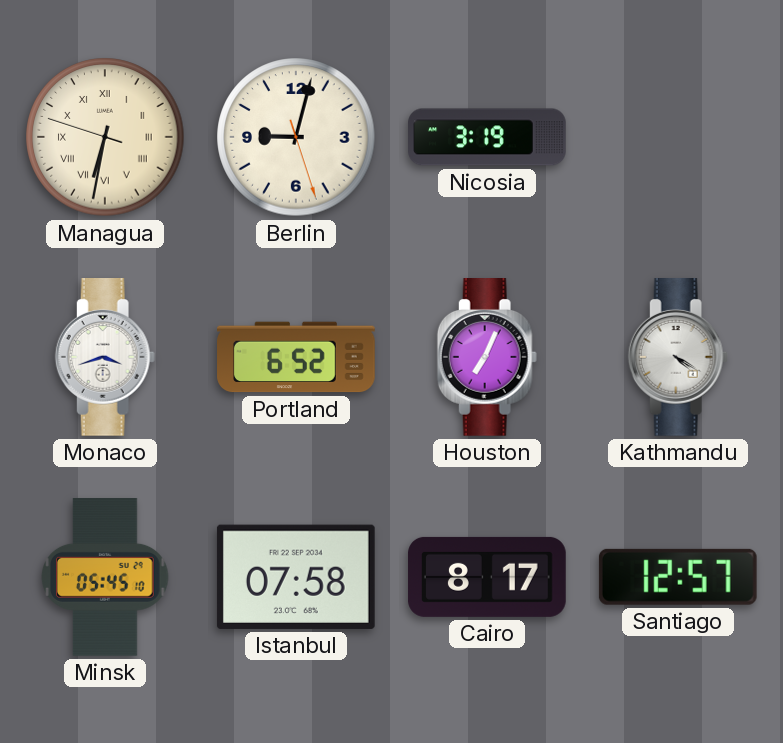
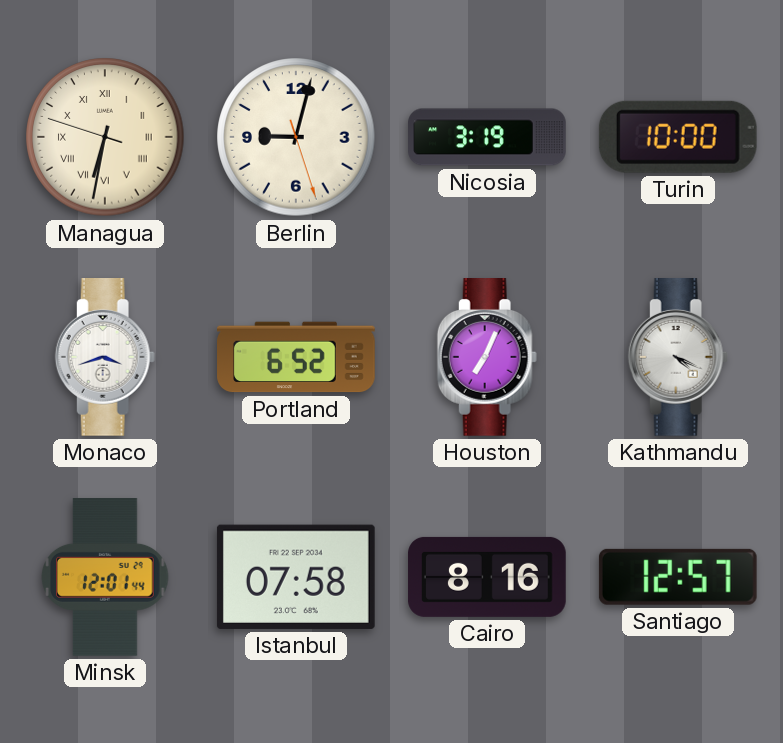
Turin: none -> 10:00
Kathmandu: 4:20 -> 4:19
Minsk: 05:45 -> 12:01
Cairo: 8:17 -> 8:16
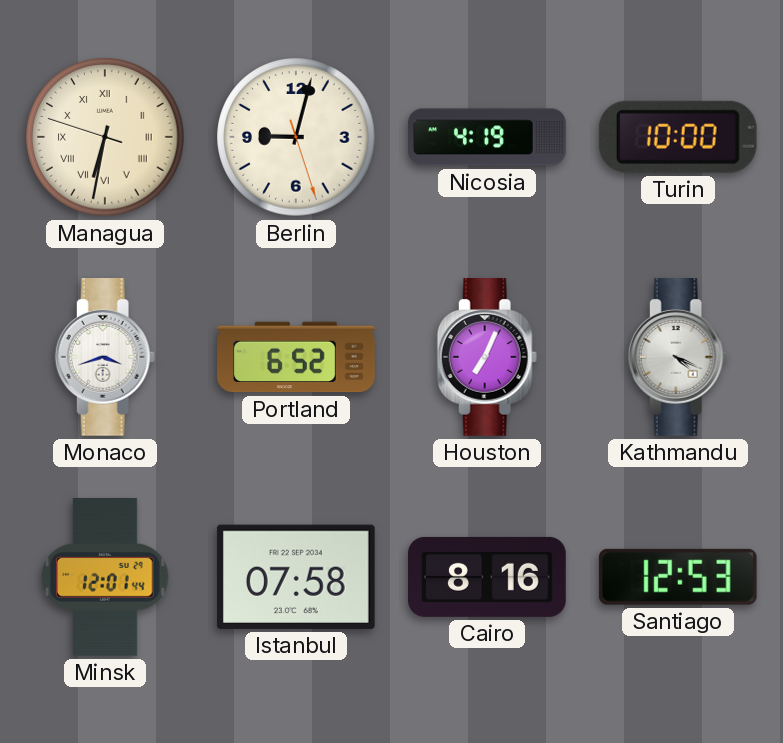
Nicosia: 3:19 -> 4:19
Santiago: 12:57 -> 12:53
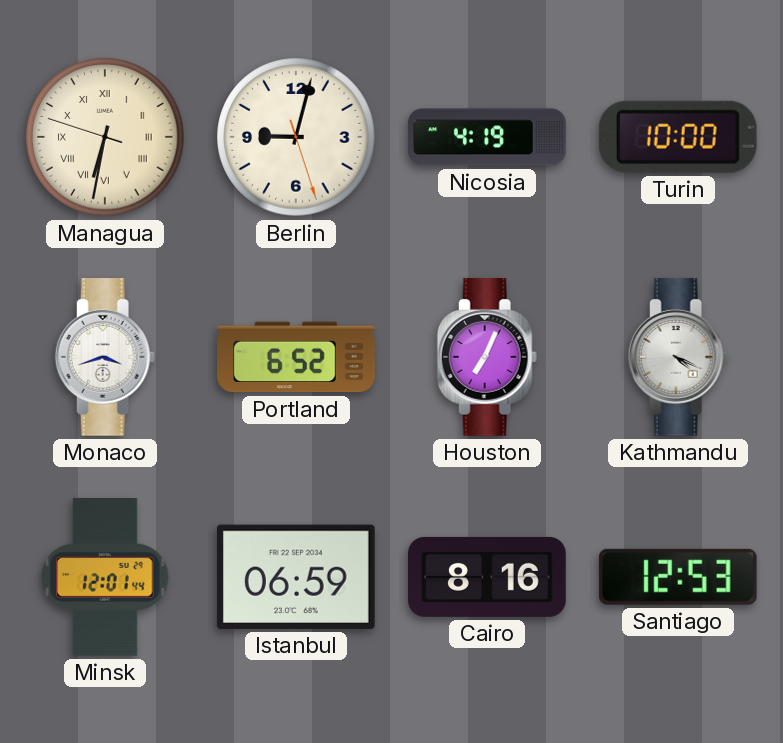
Istanbul: 07:58 -> 06:59
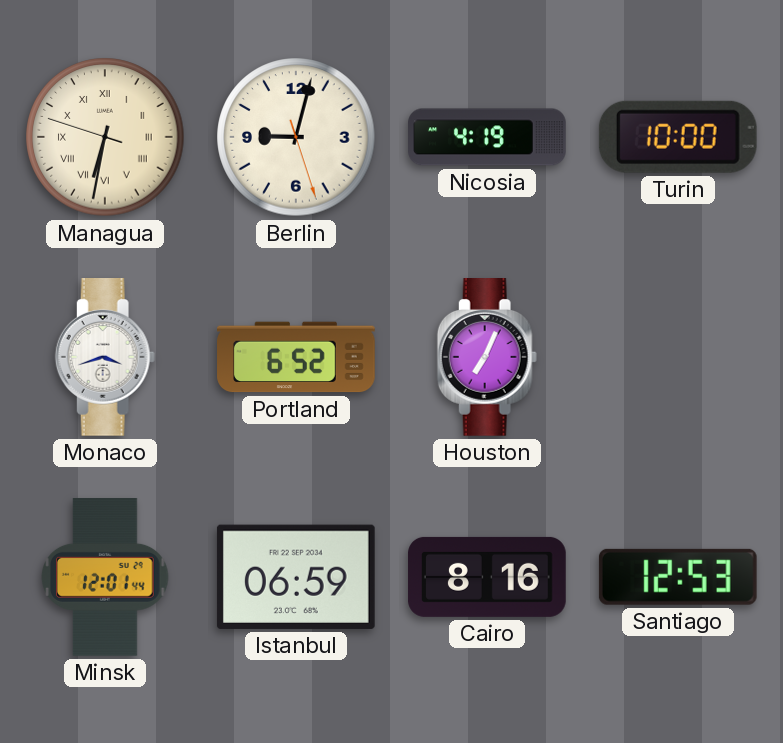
Kathmandu: 4:19 -> none
